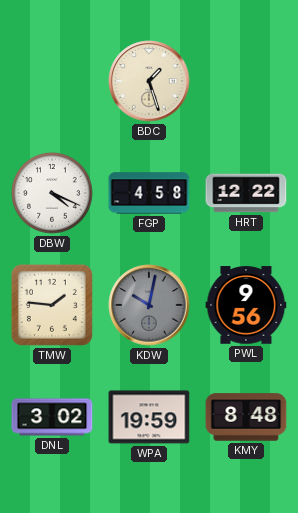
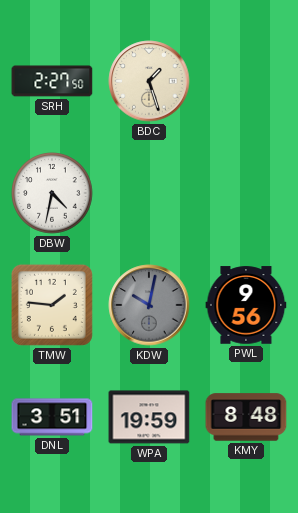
SRH: none -> 2:27
DBW: 4:19 -> 4:32
FGP: 4:58 -> none
HRT: 12:22 -> none
DNL: 3:02 -> 3:51
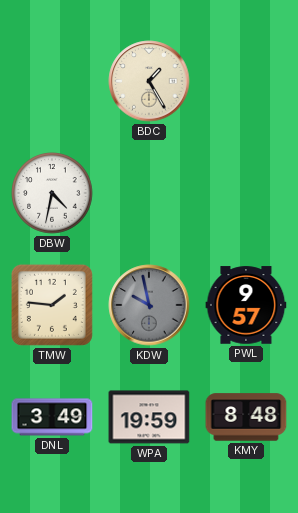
SRH: 2:27 -> none
BDC: 1:27 -> 1:25
KDW: 10:02 -> 9:58
PWL: 9:56 -> 9:57
DNL: 3:51 -> 3:49
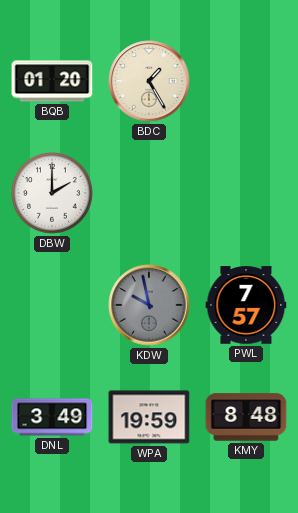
BQB: none -> 01:20
DBW: 4:32 -> 2:00
TMW: 1:46 -> none
PWL: 9:57 -> 7:57
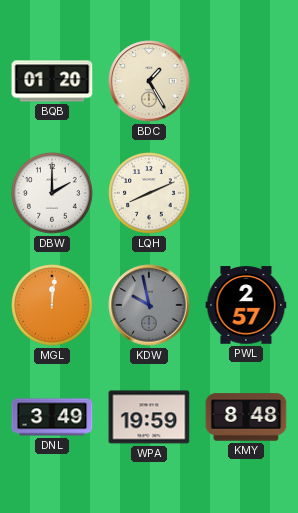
LQH: none -> 8:11
MGL: none -> 12:01
PWL: 7:57 -> 2:57
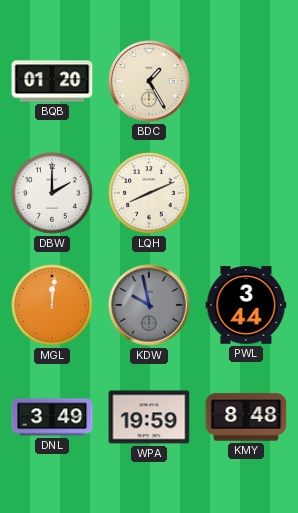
PWL: 2:57 -> 3:44
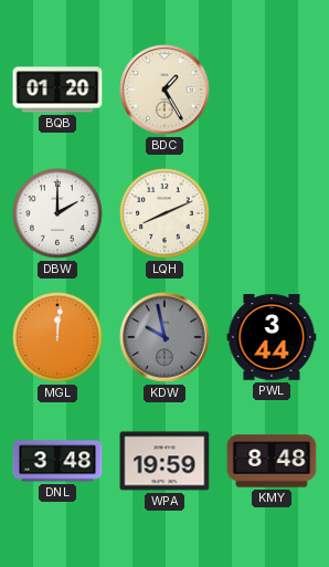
DNL: 3:49 -> 3:48
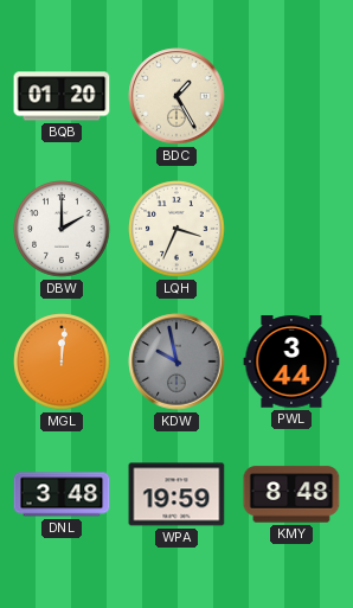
LQH: 8:11 -> 3:34
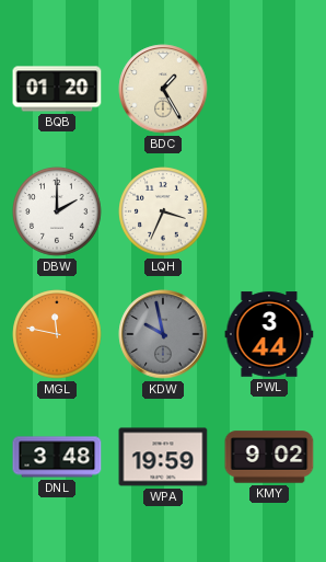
MGL: 12:01 -> 11:47
KMY: 8:48 -> 9:02
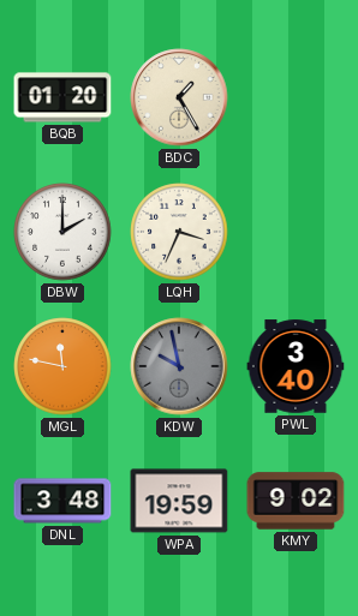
PWL: 3:44 -> 3:40
